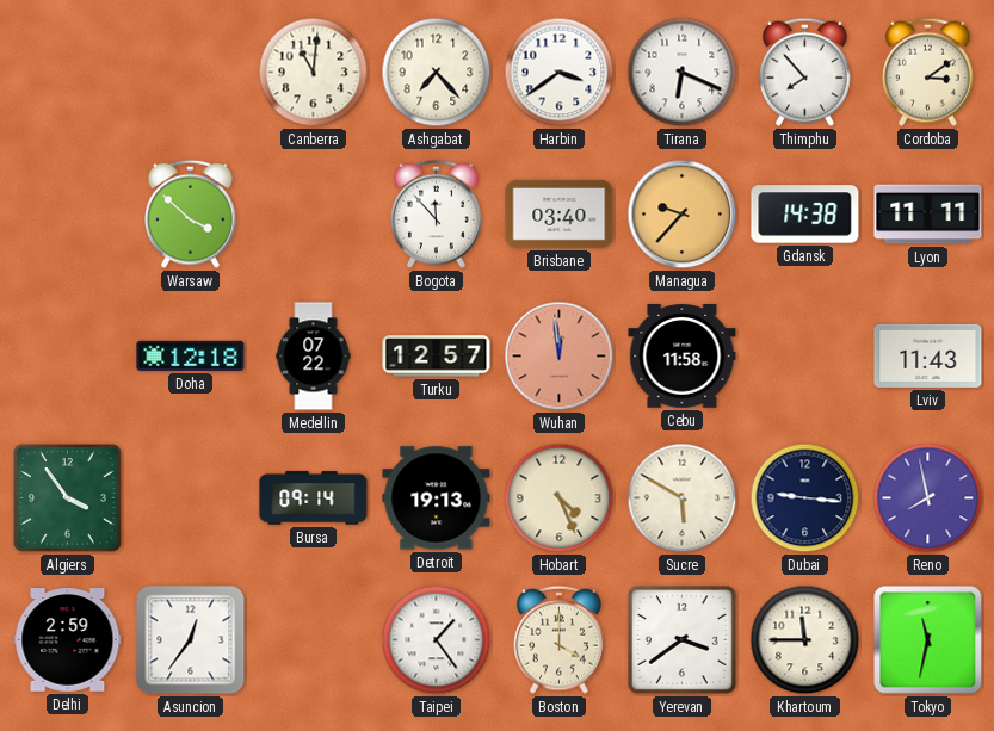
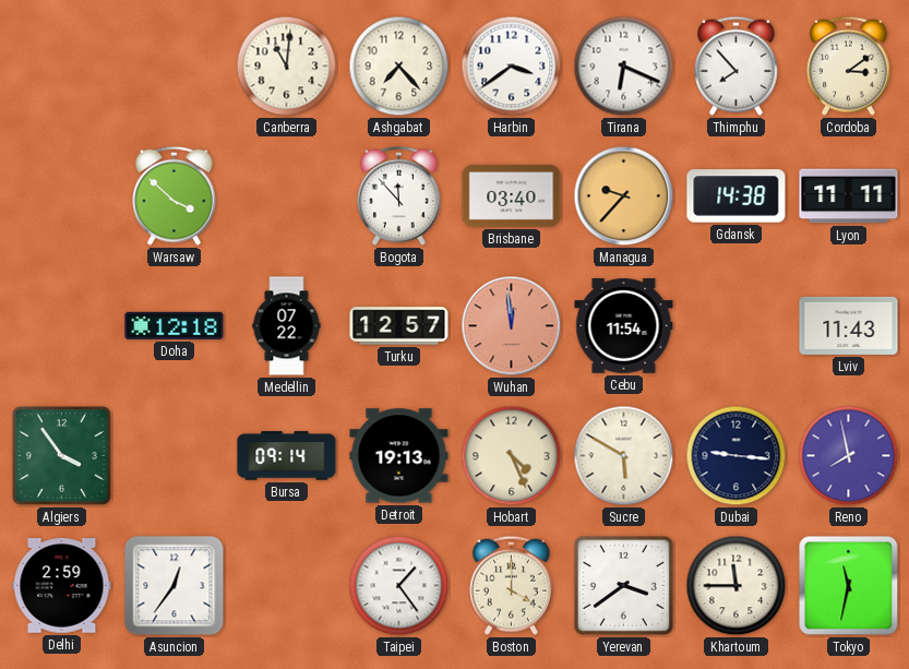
Cebu: 11:58 -> 11:54
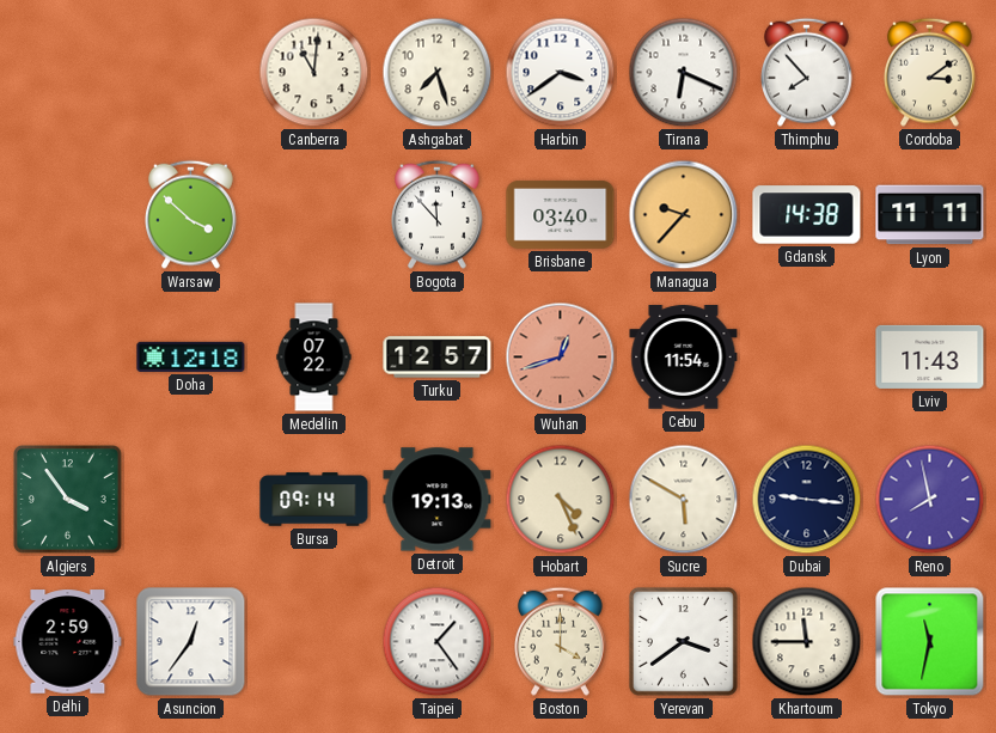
Ashgabat: 7:23 -> 7:27
Wuhan: 11:59 -> 12:42
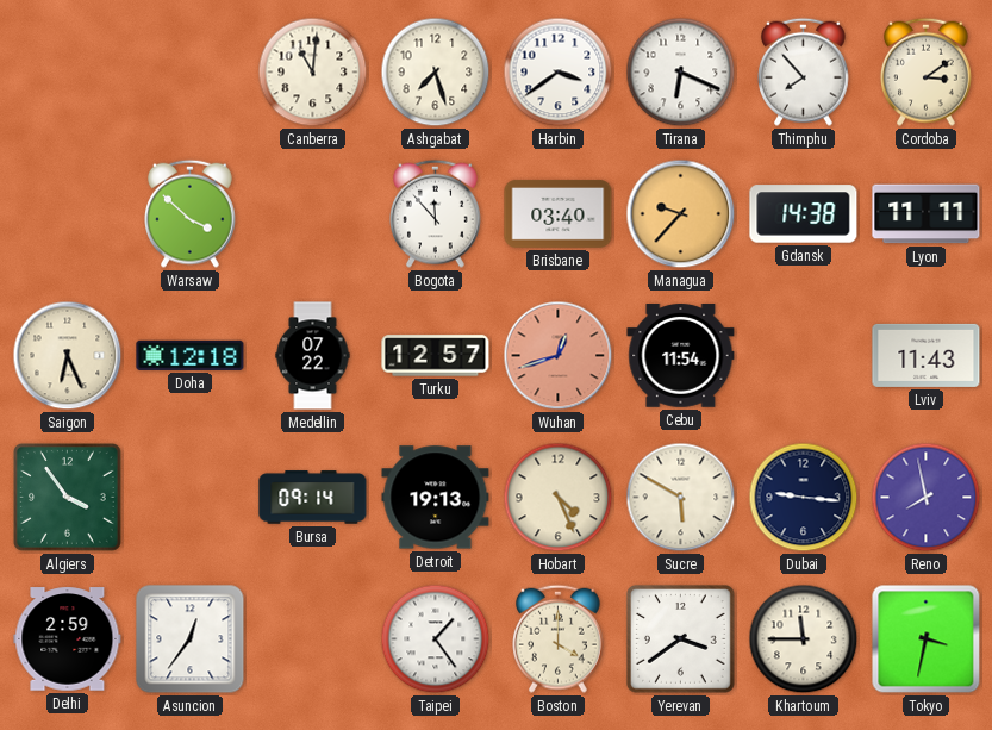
Saigon: none -> 6:26
Tokyo: 11:32 -> 3:32
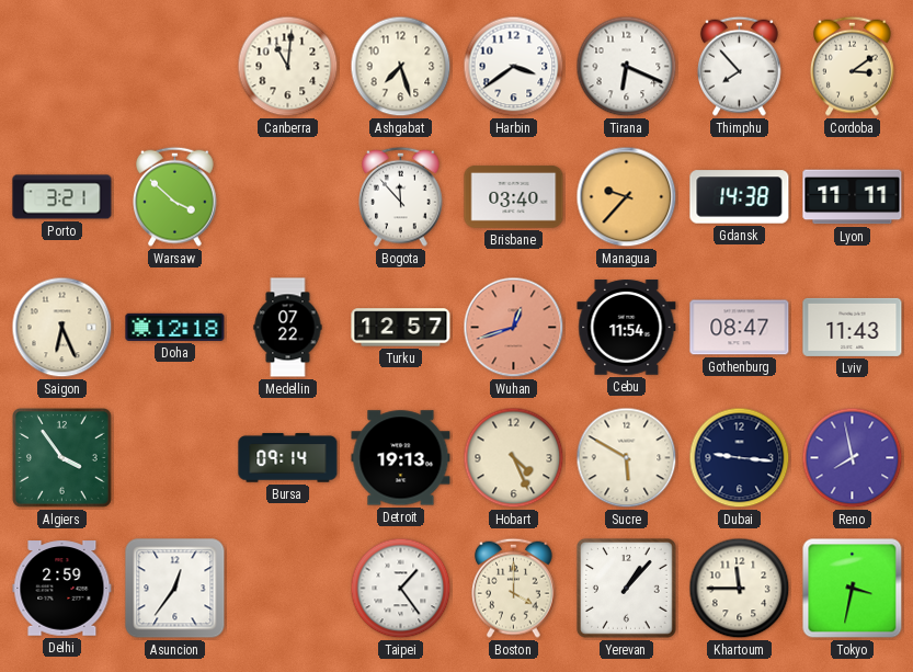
Porto: none -> 3:21
Gothenburg: none -> 08:47
Yerevan: 3:39 -> 1:07
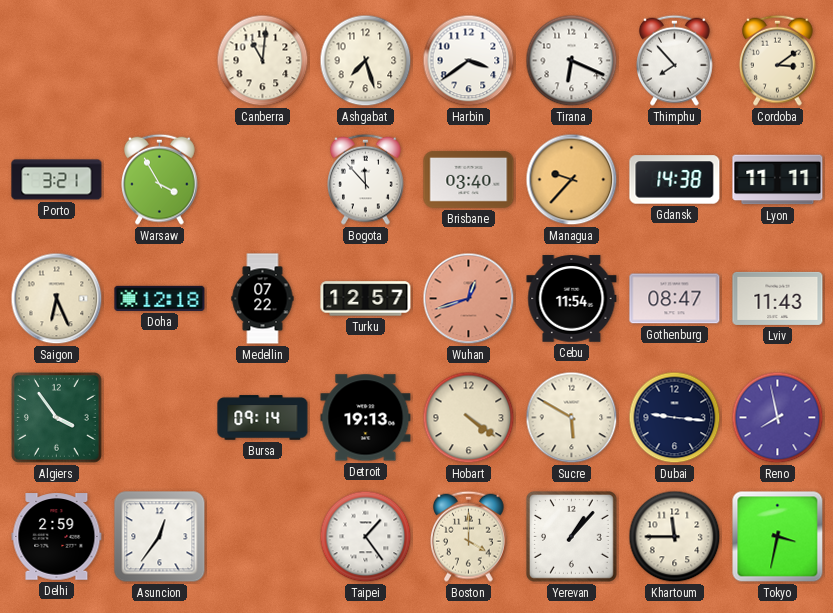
Warsaw: 3:52 -> 3:55
Hobart: 4:26 -> 4:21
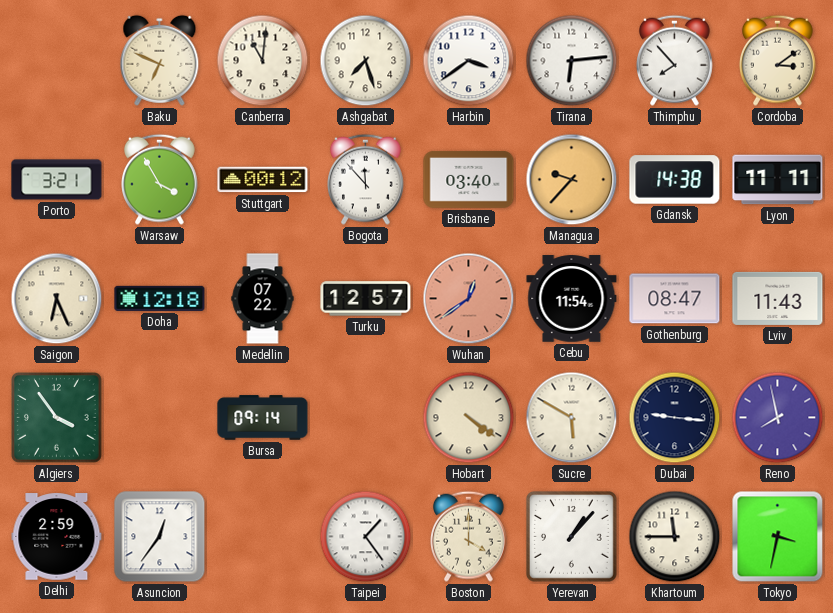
Baku: none -> 6:49
Tirana: 6:19 -> 6:14
Stuttgart: none -> 00:12
Wuhan: 12:42 -> 12:39
Detroit: 19:13 -> none
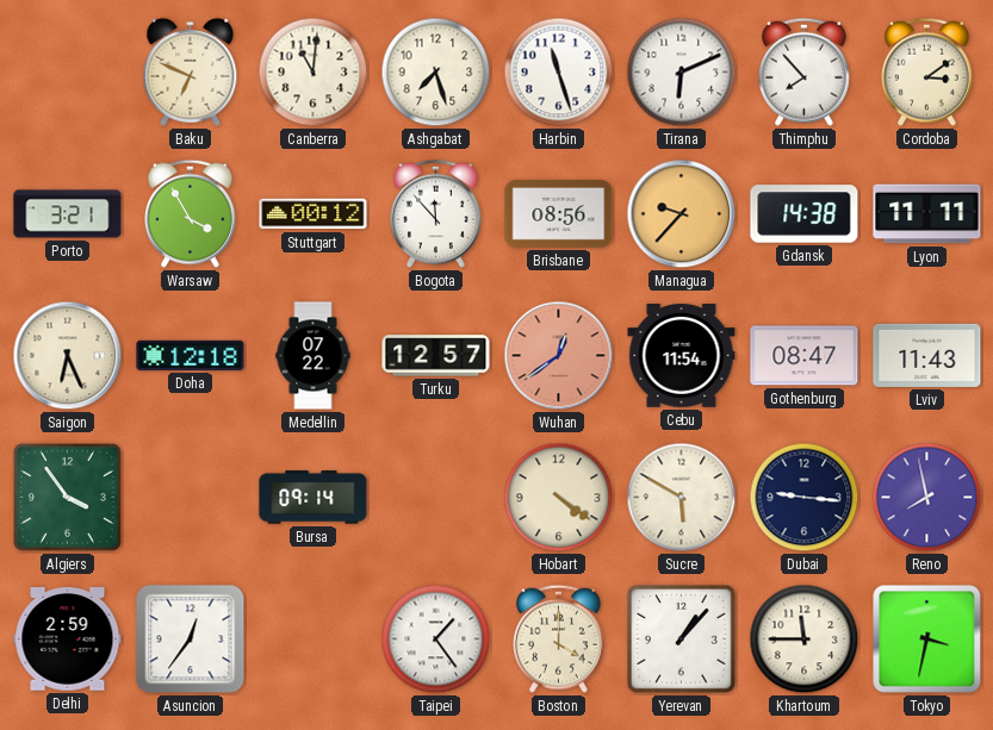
Harbin: 3:39 -> 11:27
Tirana: 6:14 -> 6:11
Brisbane: 03:40 -> 08:56
